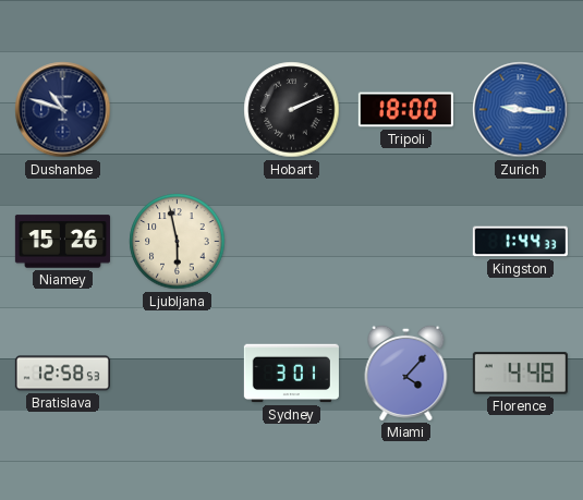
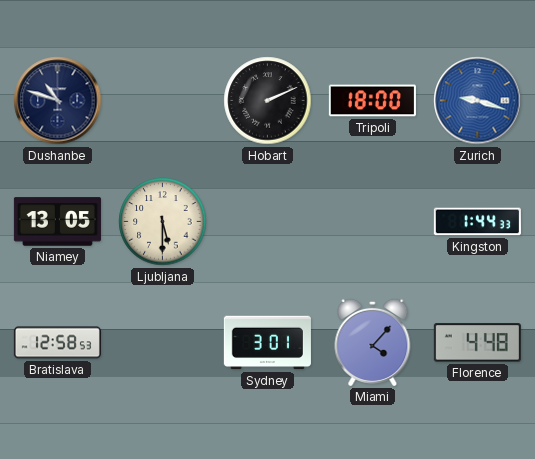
Zurich: 9:16 -> 9:18
Niamey: 15:26 -> 13:05
Ljubljana: 5:58 -> 5:30
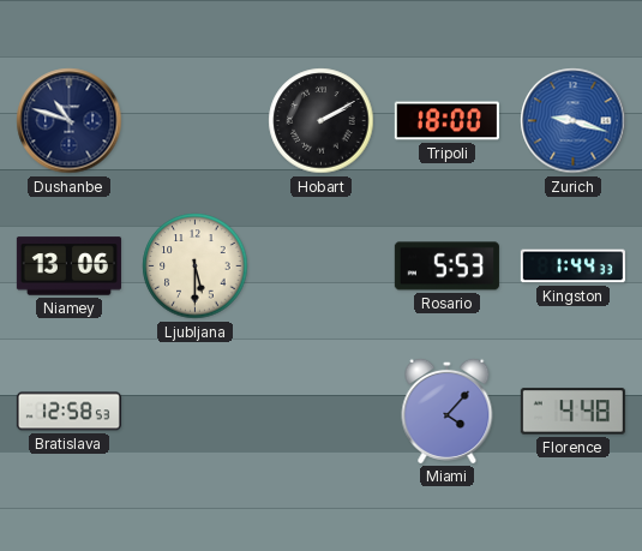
Hobart: 2:11 -> 2:10
Niamey: 13:05 -> 13:06
Rosario: none -> 5:53
Sydney: 3:01 -> none
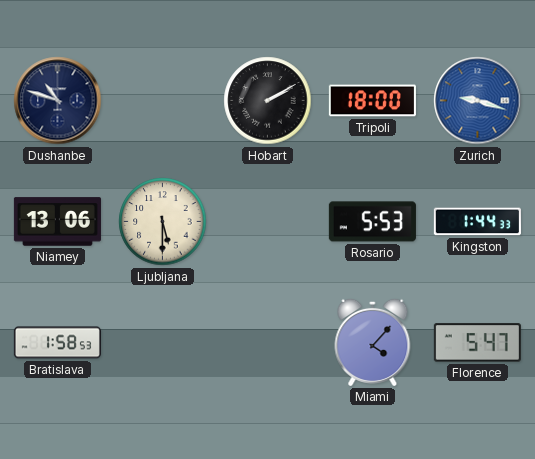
Bratislava: 12:58 -> 1:58
Florence: 4:48 -> 5:47
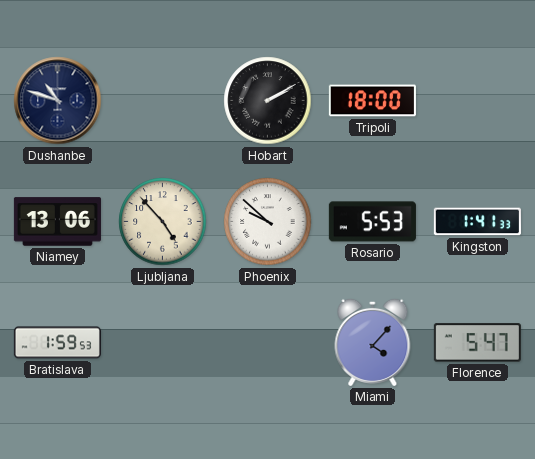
Zurich: 9:18 -> none
Ljubljana: 5:30 -> 4:53
Phoenix: none -> 9:52
Kingston: 1:44 -> 1:41
Bratislava: 1:58 -> 1:59
